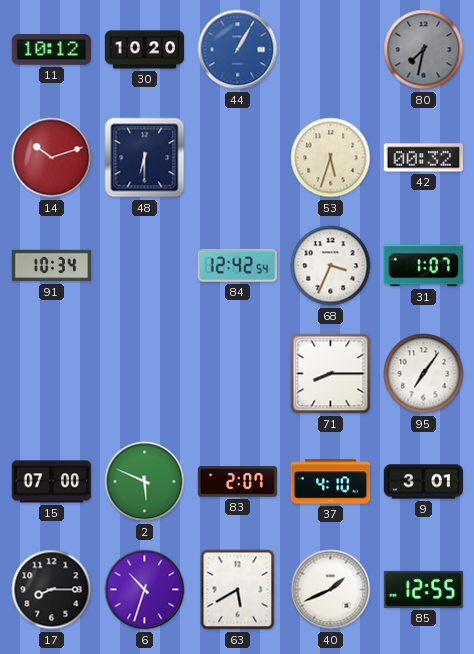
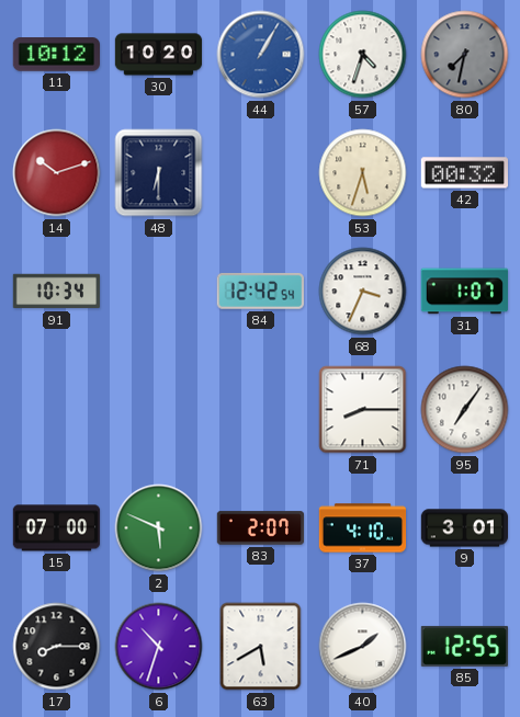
57: none -> 4:33
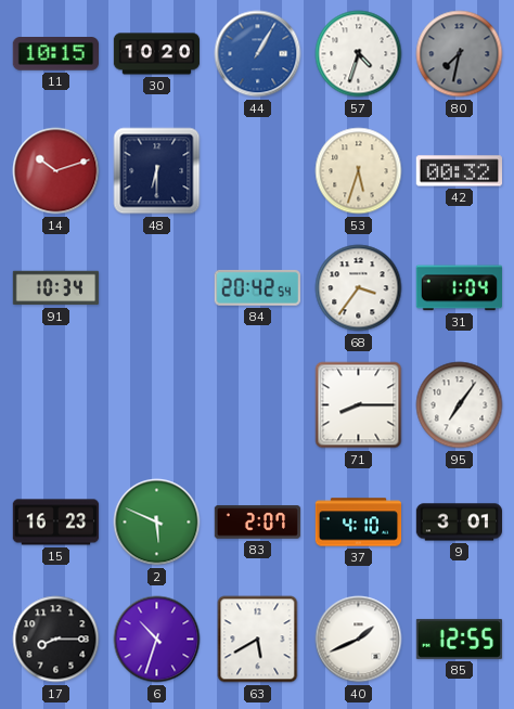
11: 10:12 -> 10:15
84: 12:42 -> 20:42
68: 3:34 -> 3:36
31: 1:07 -> 1:04
15: 07:00 -> 16:23
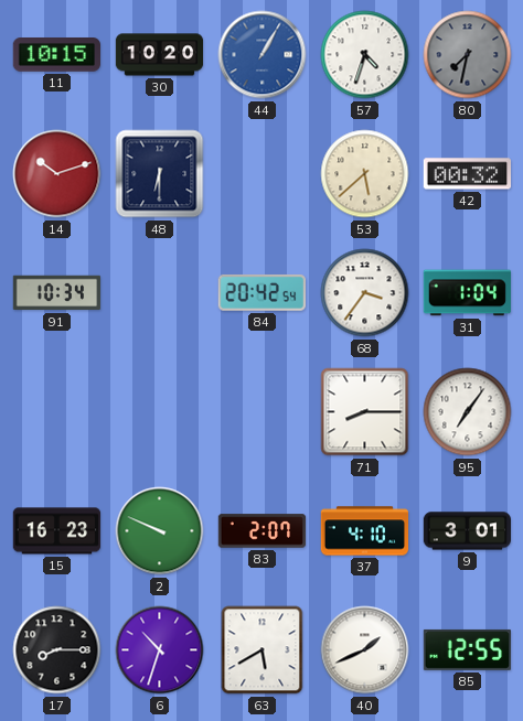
53: 5:33 -> 5:38
2: 5:49 -> 9:49
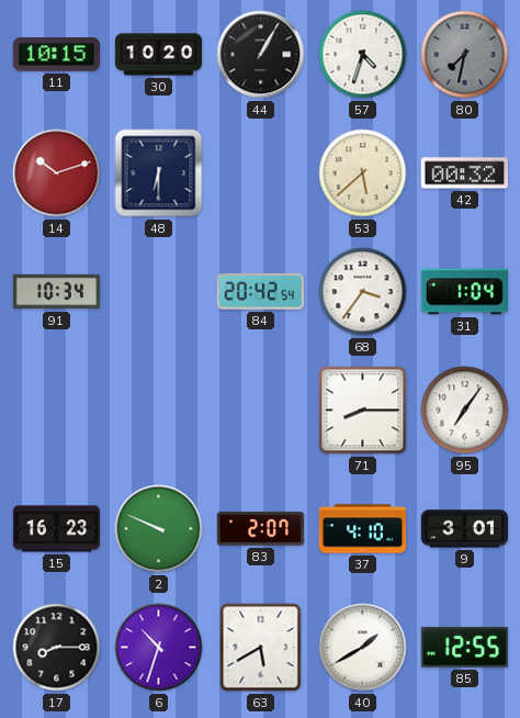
44 dial: blue -> black
40: 1:41 -> 1:40
